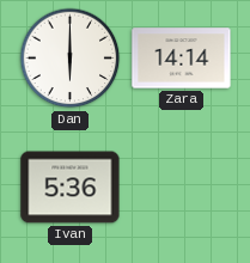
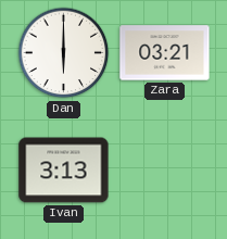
Zara: 14:14 -> 03:21
Ivan: 5:36 -> 3:13
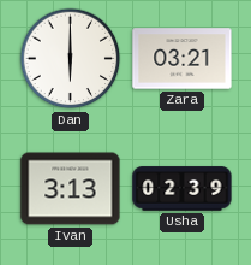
Usha: none -> 02:39
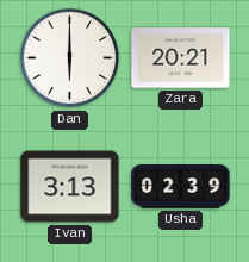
Zara: 03:21 -> 20:21
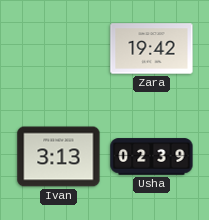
Dan: 6:00 -> none
Zara: 20:21 -> 19:42
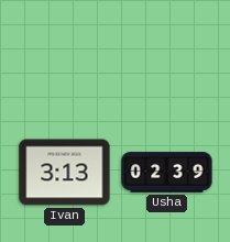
Zara: 19:42 -> none
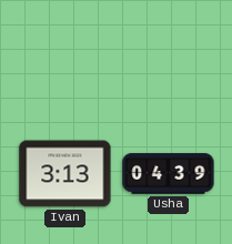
Usha: 02:39 -> 04:39
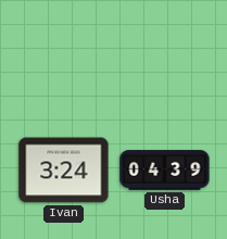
Ivan: 3:13 -> 3:24
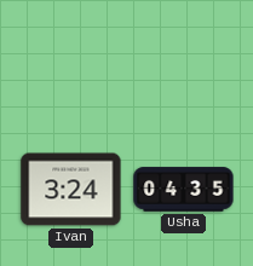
Usha: 04:39 -> 04:35
